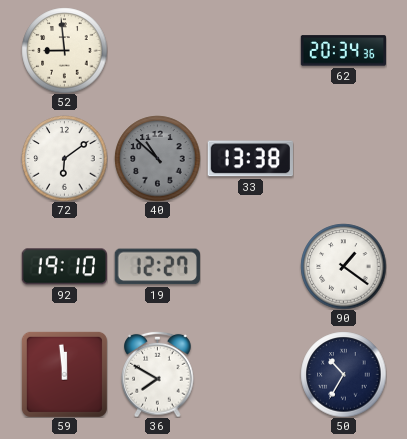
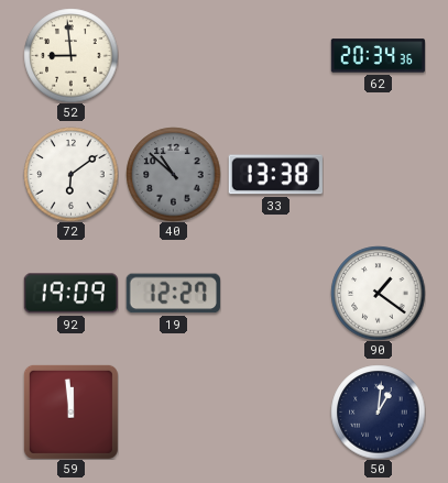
92: 19:10 -> 19:09
36: 7:50 -> none
50: 10:35 -> 1:01
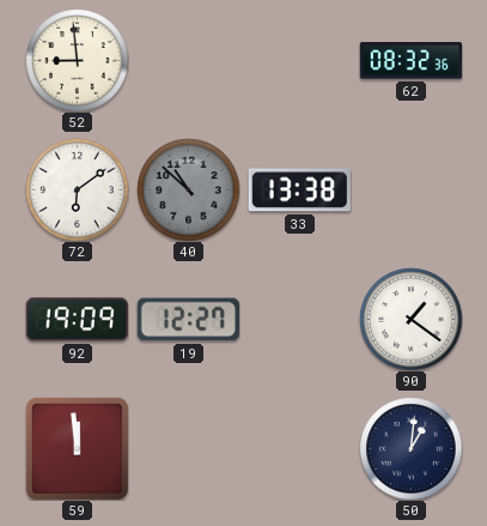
62: 20:34 -> 08:32
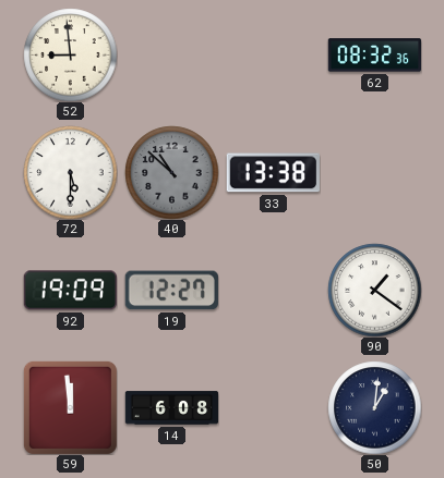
72: 6:09 -> 5:30
14: none -> 6:08
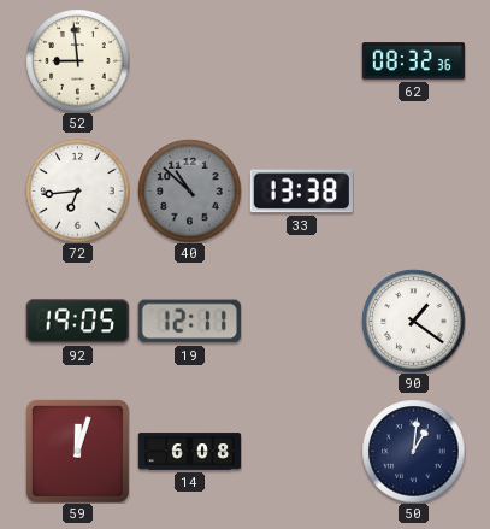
72: 5:30 -> 6:44
92: 19:09 -> 19:05
19: 12:27 -> 12:11
59: 11:59 -> 12:03
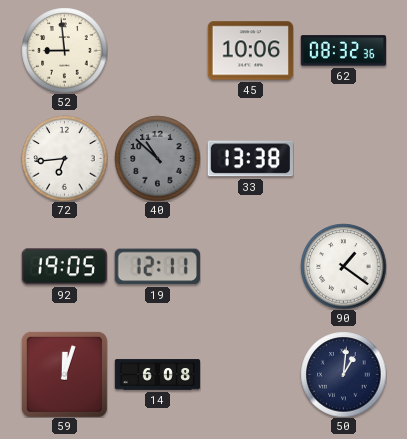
45: none -> 10:06
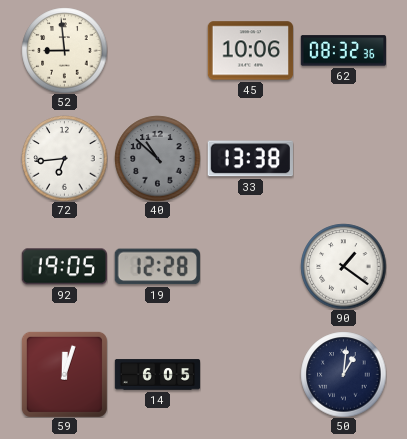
19: 12:11 -> 12:28
14: 6:08 -> 6:05
